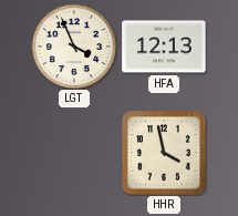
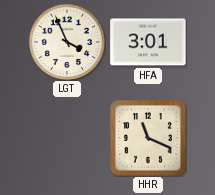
HFA: 12:13 -> 3:01
HHR: 3:58 -> 11:19
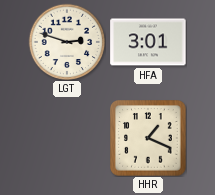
LGT: 3:56 -> 2:48
HHR: 11:19 -> 1:19
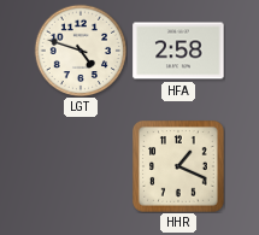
LGT: 2:48 -> 4:48
HFA: 3:01 -> 2:58
